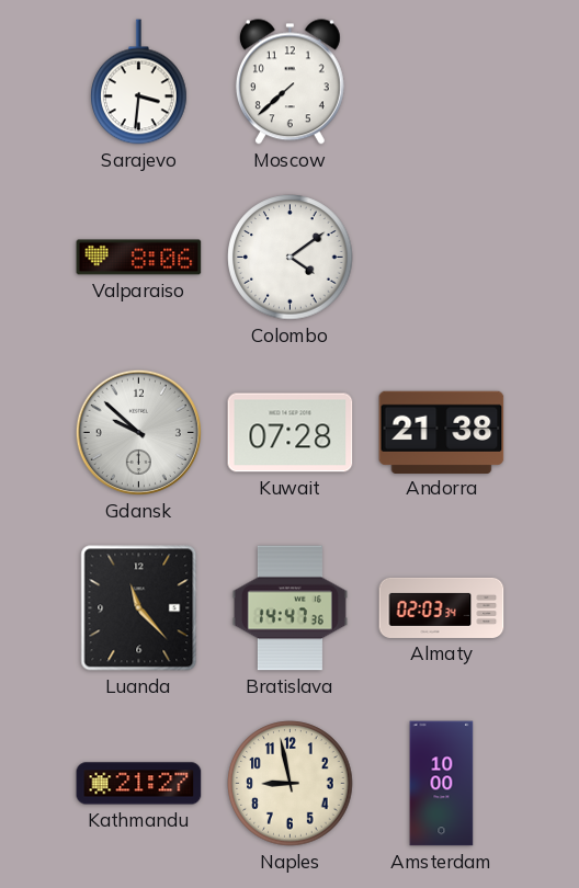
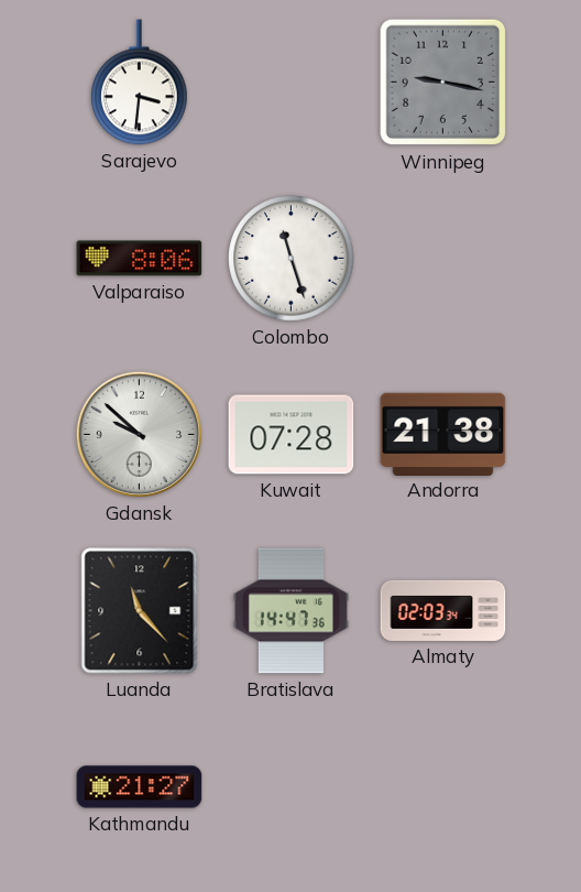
Moscow: 7:38 -> none
Winnipeg: none -> 9:17
Colombo: 4:09 -> 11:27
Naples: 8:58 -> none
Amsterdam: 10:00 -> none
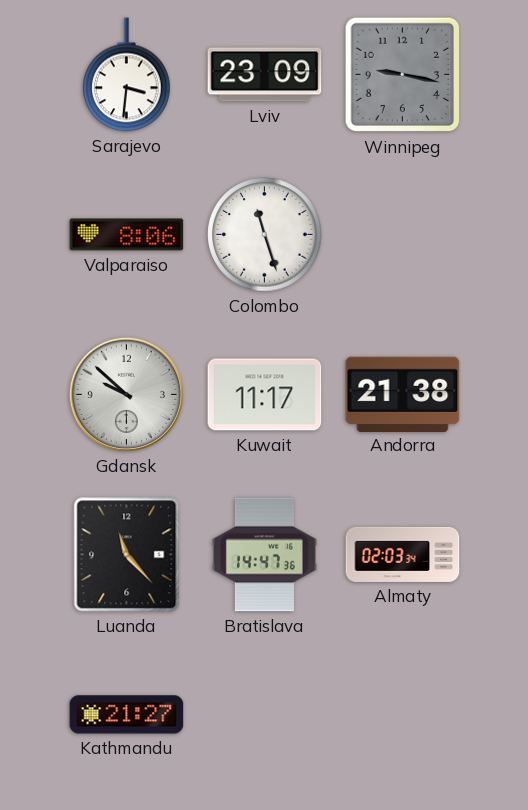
Lviv: none -> 23:09
Kuwait: 07:28 -> 11:17
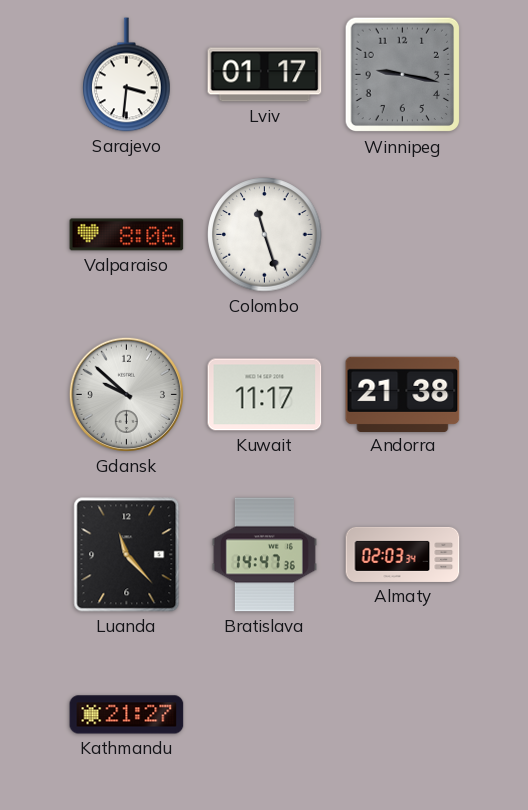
Lviv: 23:09 -> 01:17
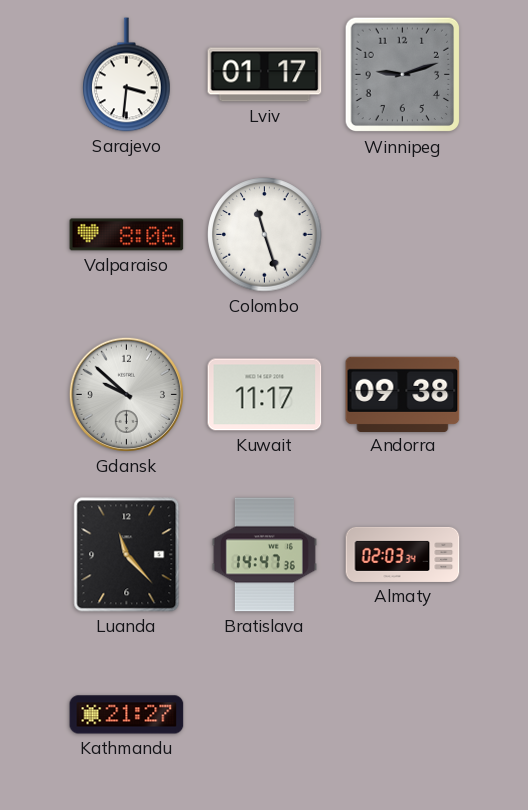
Winnipeg: 9:17 -> 9:12
Andorra: 21:38 -> 09:38
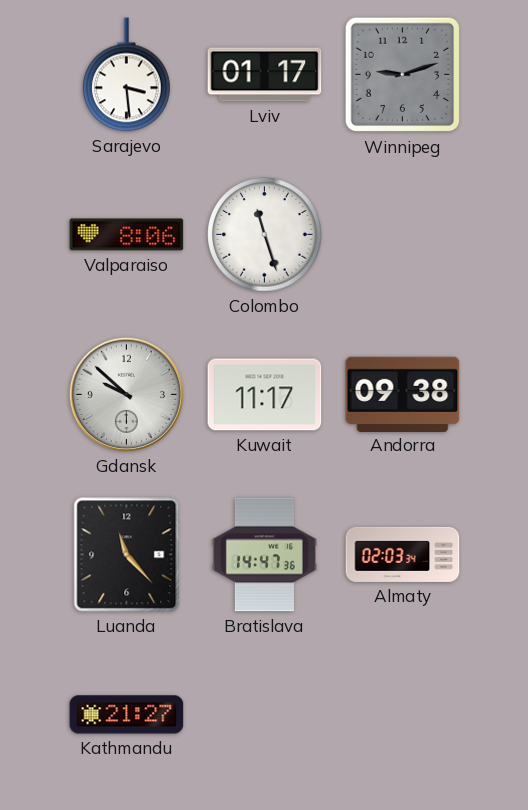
Sarajevo: 3:31 -> 3:29
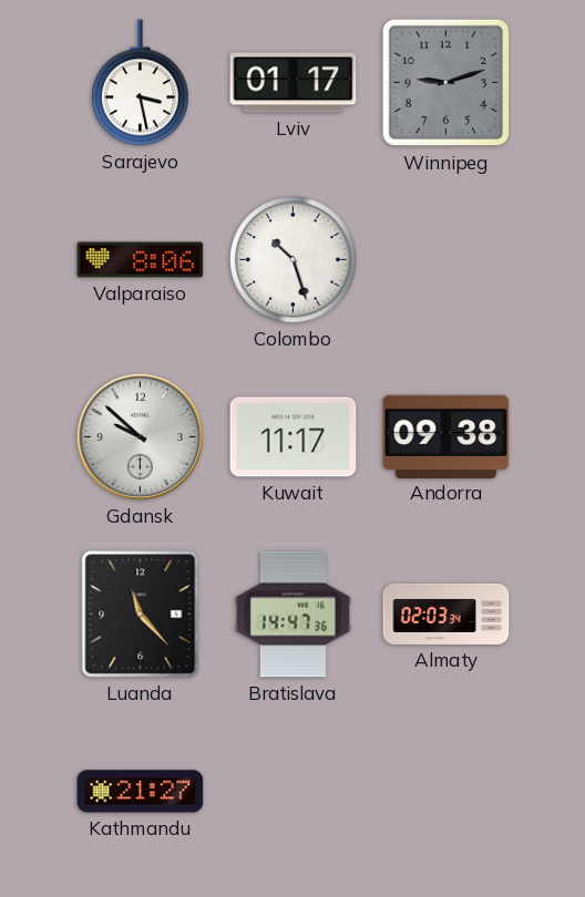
Sarajevo: 3:29 -> 3:28
Colombo: 11:27 -> 10:27
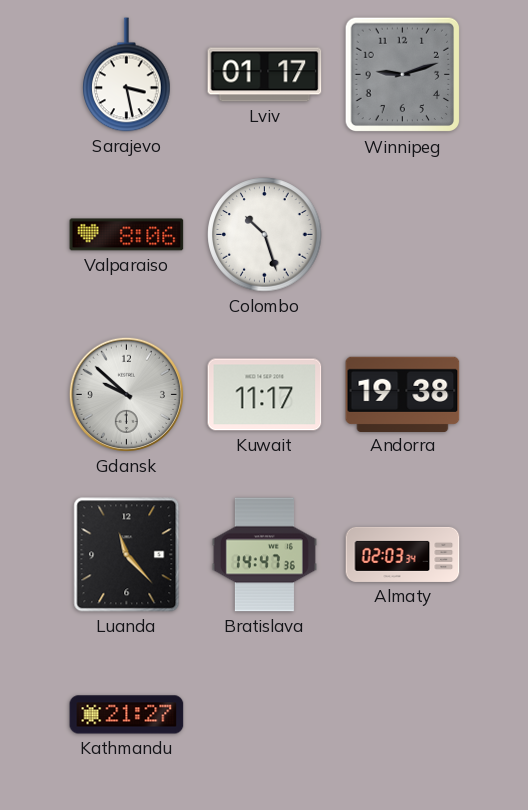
Andorra: 09:38 -> 19:38
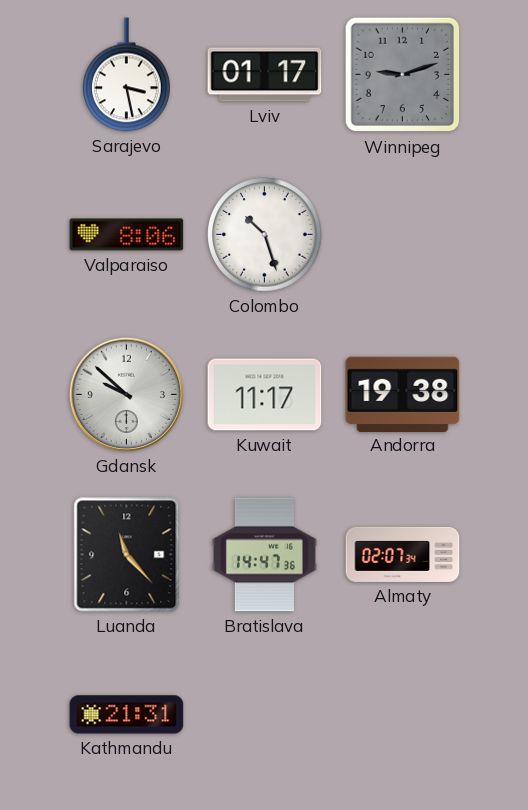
Almaty: 02:03 -> 02:07
Kathmandu: 21:27 -> 21:31
